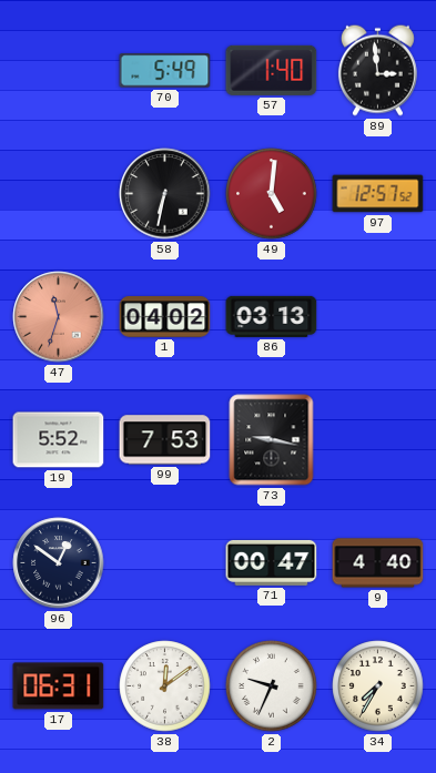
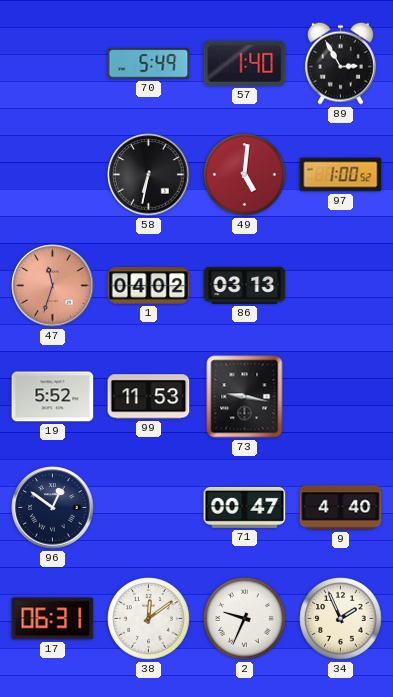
89: 2:59 -> 2:55
97: 12:57 -> 1:00
99: 7:53 -> 11:53
34: 7:35 -> 1:56
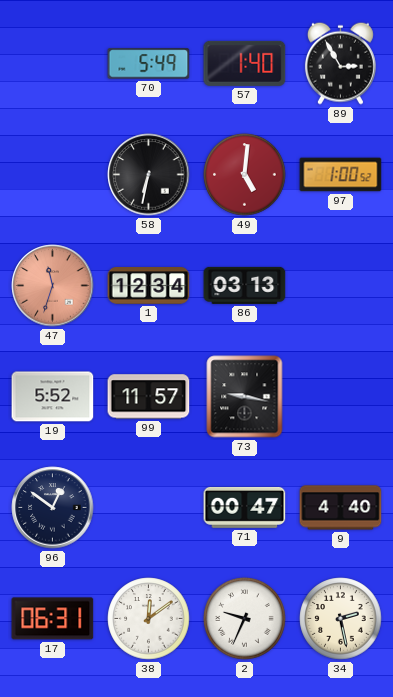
1: 04:02 -> 12:34
99: 11:53 -> 11:57
34: 1:56 -> 2:28
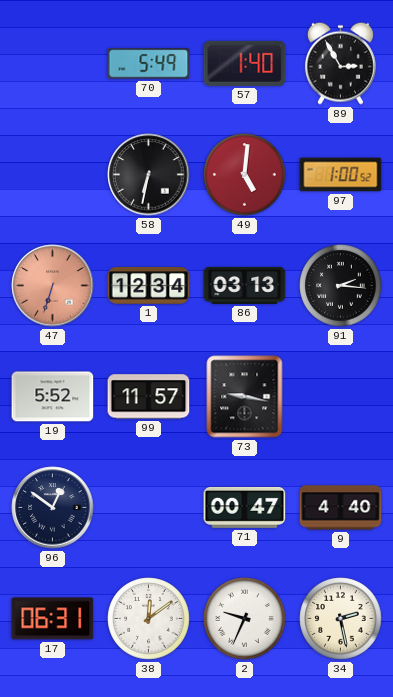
47: 11:33 -> 6:33
91: none -> 2:16
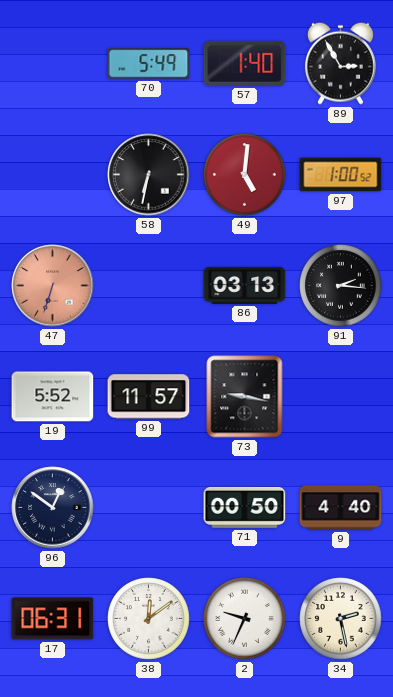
1: 12:34 -> none
71: 00:47 -> 00:50
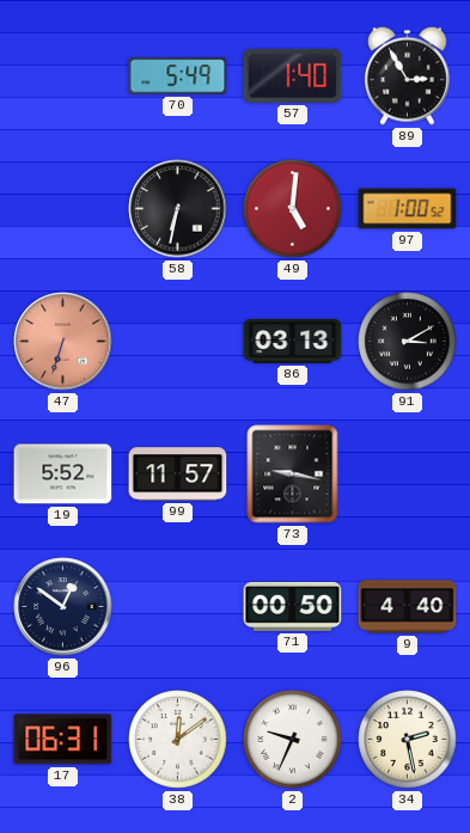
91: 2:16 -> 3:10
